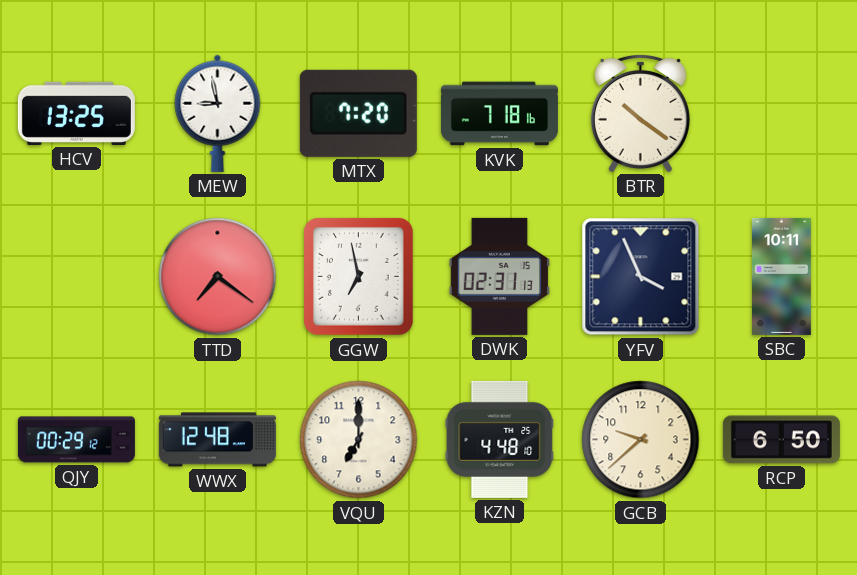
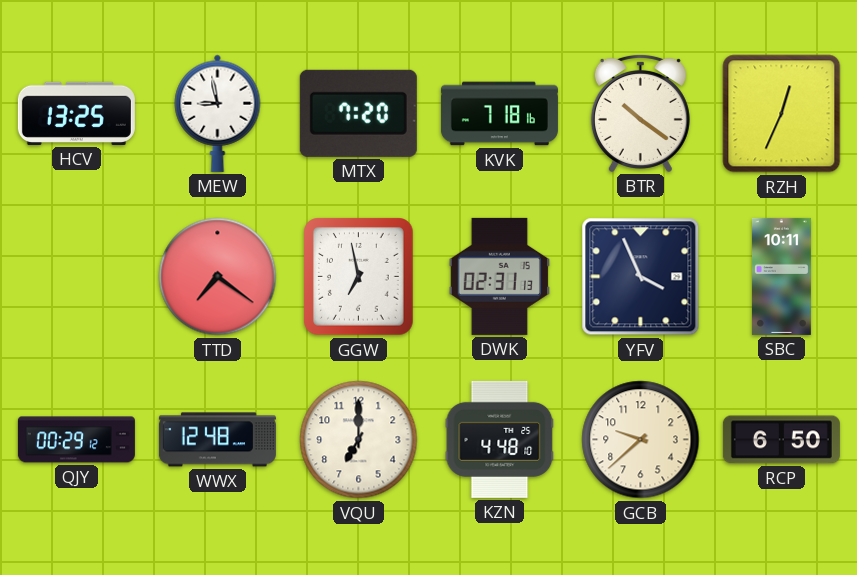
RZH: none -> 12:34
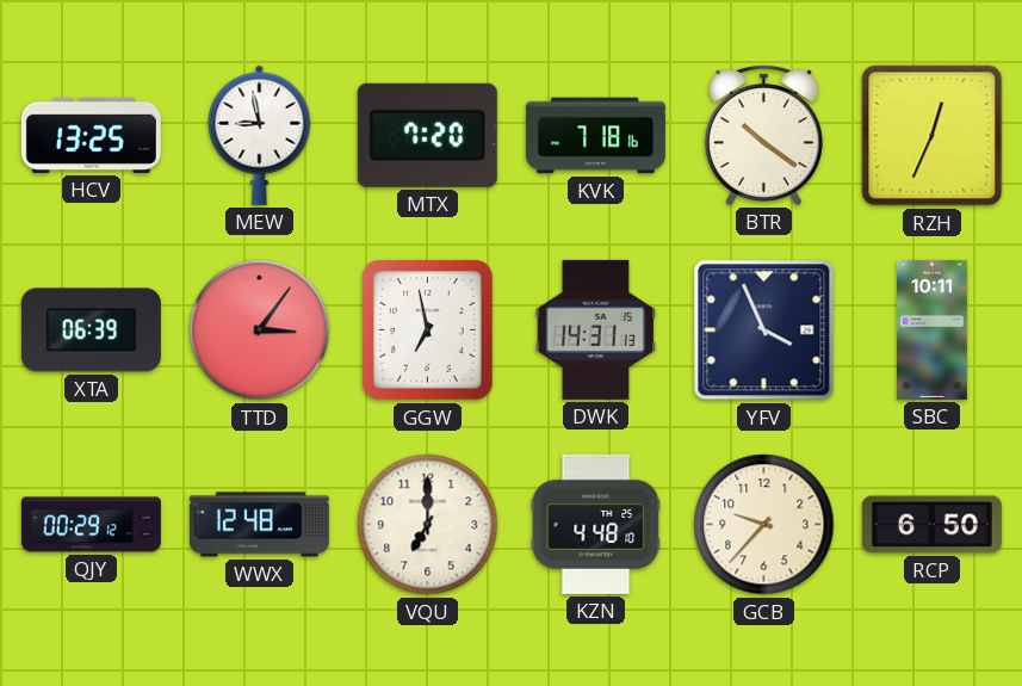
XTA: none -> 06:39
TTD: 7:21 -> 3:06
DWK: 02:31 -> 14:31
GCB: 9:38 -> 9:37
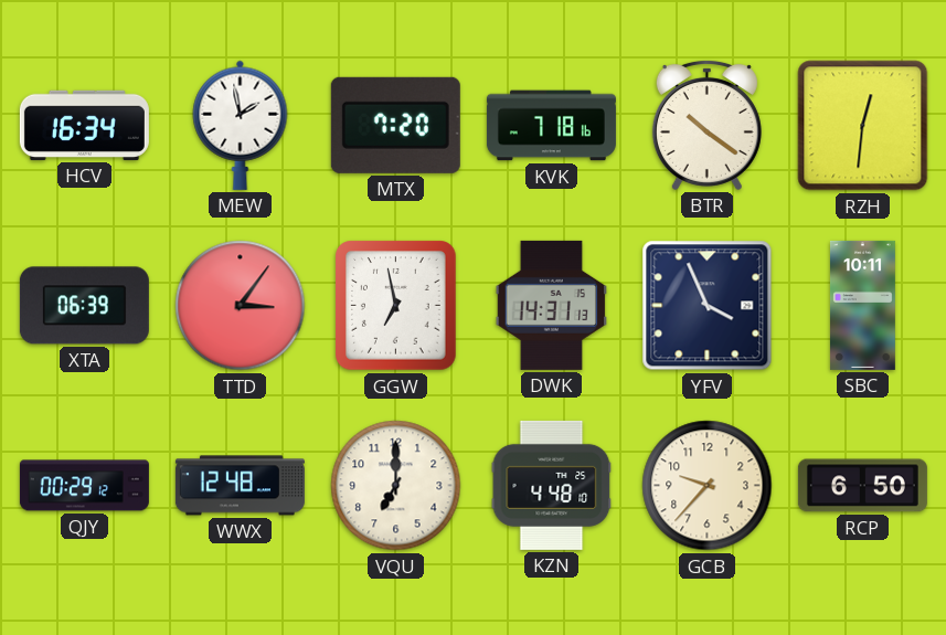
HCV: 13:25 -> 16:34
MEW: 8:58 -> 1:58
RZH: 12:34 -> 12:31
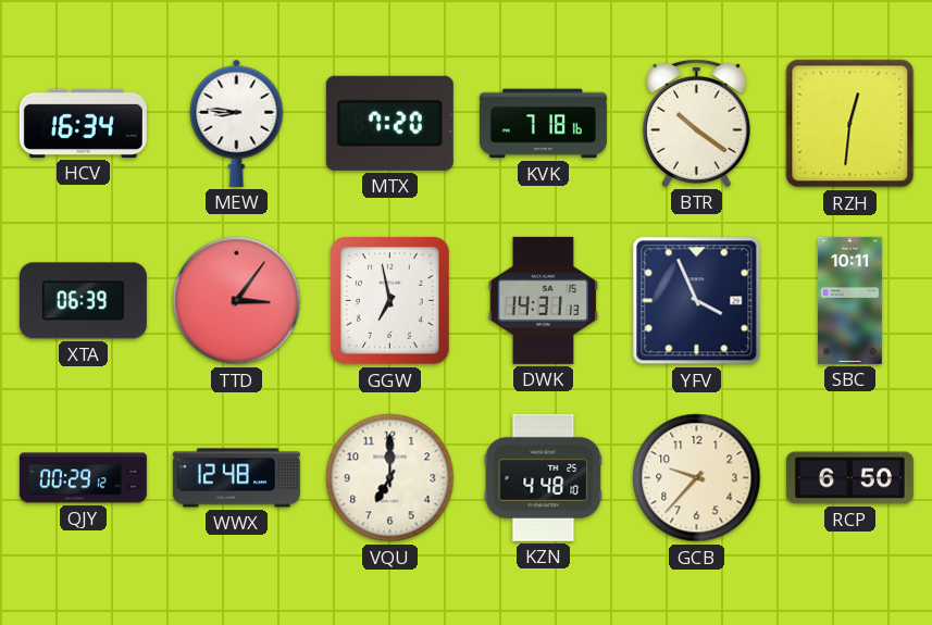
MEW: 1:58 -> 8:46
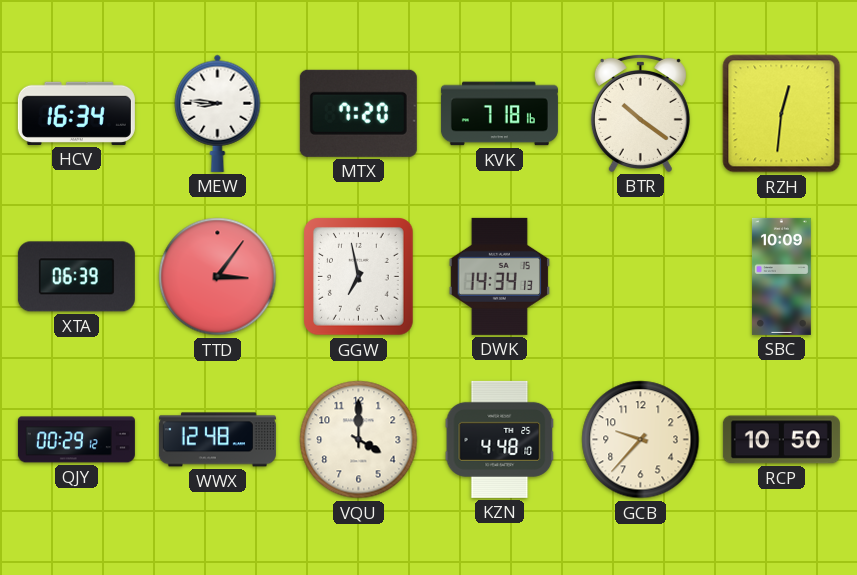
DWK: 14:31 -> 14:34
YFV: 3:56 -> none
SBC: 10:11 -> 10:09
VQU: 7:00 -> 4:00
RCP: 6:50 -> 10:50
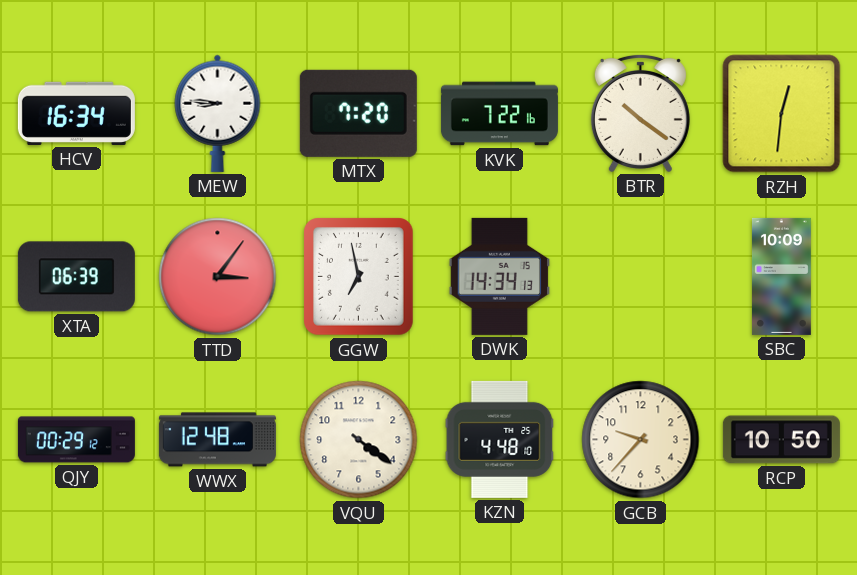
KVK: 7:18 -> 7:22
VQU: 4:00 -> 4:21
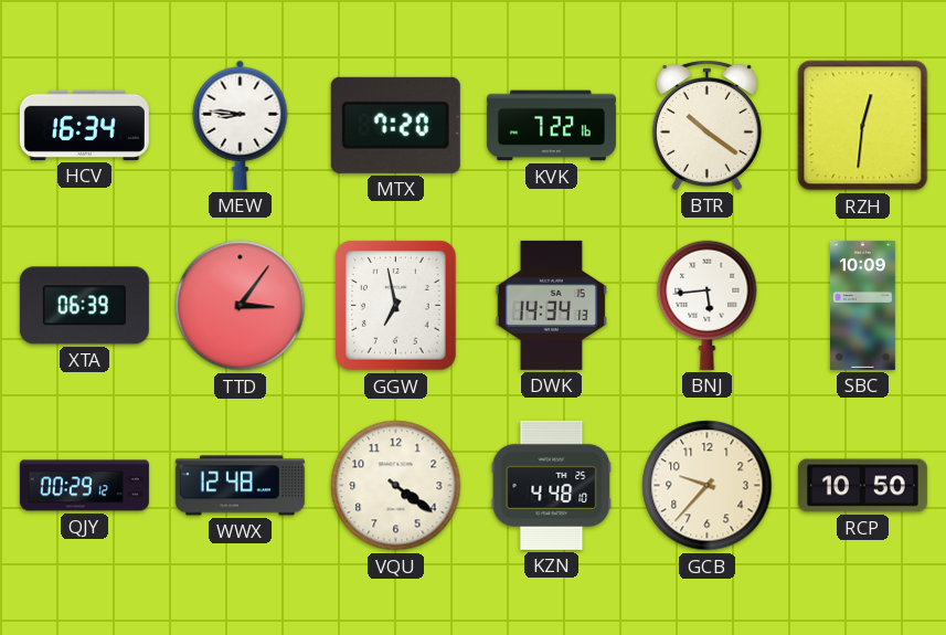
BNJ: none -> 5:44
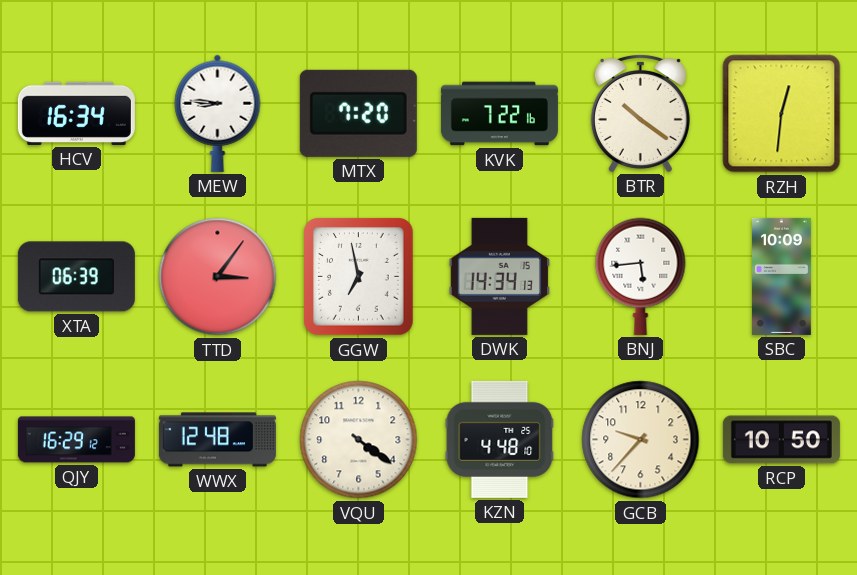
QJY: 00:29 -> 16:29
